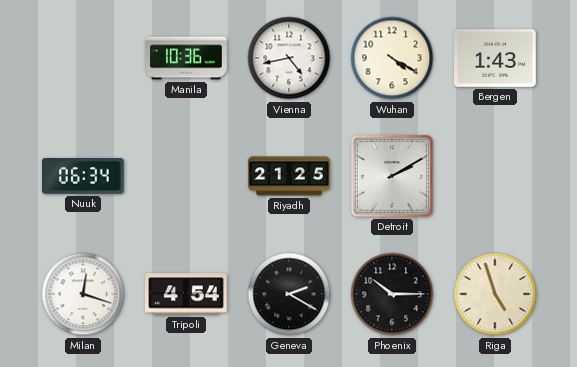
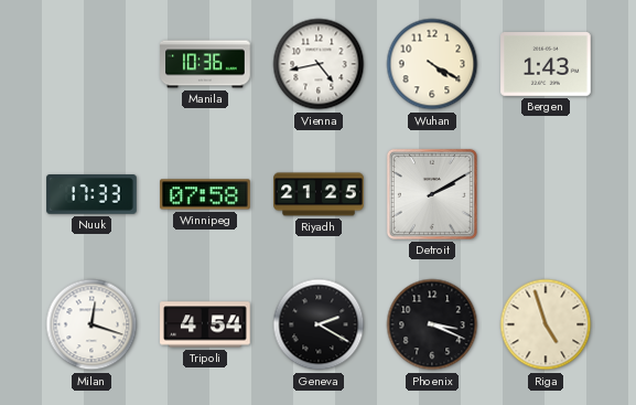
Nuuk: 06:34 -> 17:33
Winnipeg: none -> 07:58
Phoenix: 10:15 -> 3:19
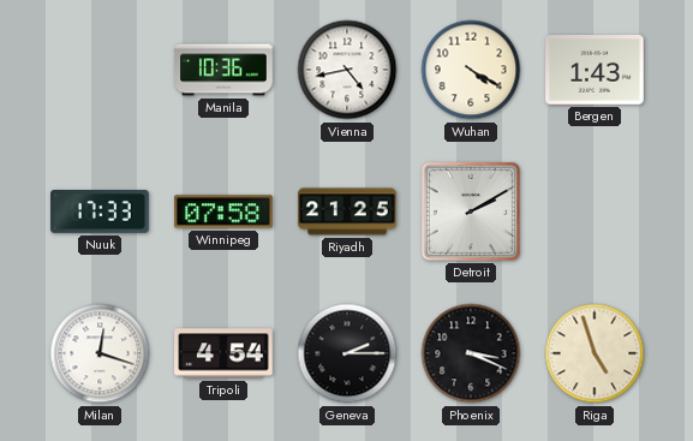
Geneva: 2:20 -> 2:15
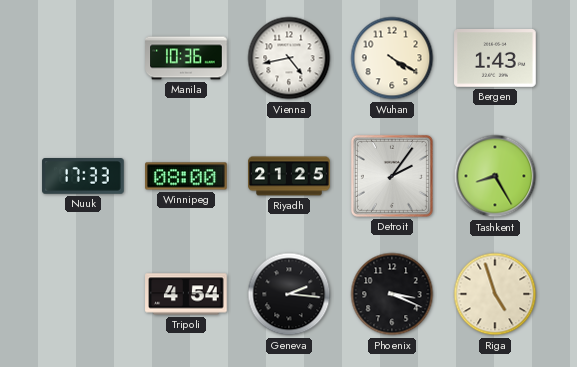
Winnipeg: 07:58 -> 08:00
Detroit: 2:10 -> 2:06
Tashkent: none -> 8:25
Milan: 12:18 -> none
Geneva: 2:15 -> 2:16
